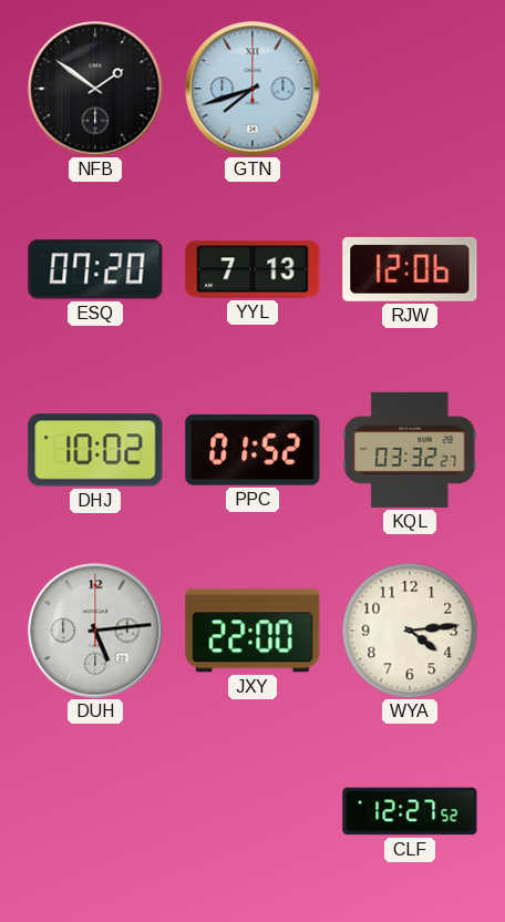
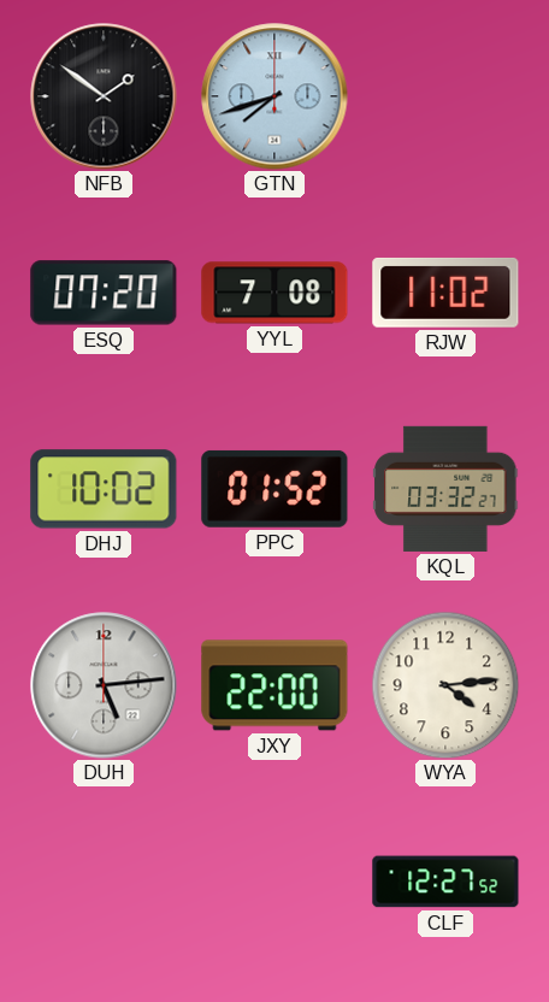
YYL: 7:13 -> 7:08
RJW: 12:06 -> 11:02
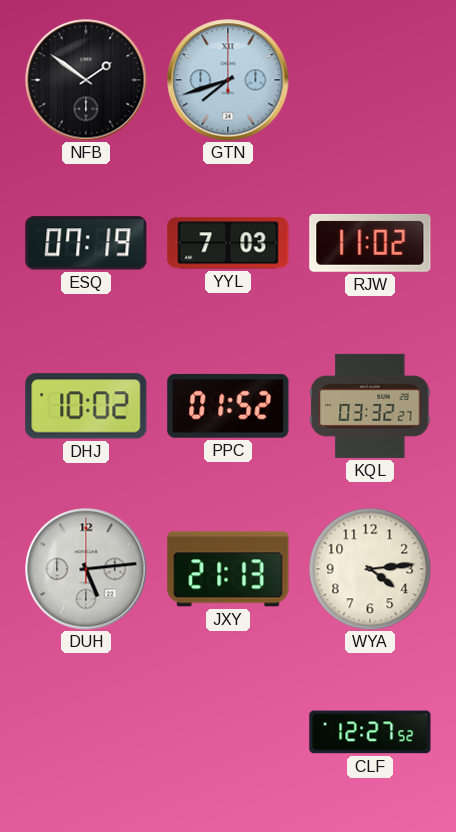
ESQ: 07:20 -> 07:19
YYL: 7:08 -> 7:03
JXY: 22:00 -> 21:13
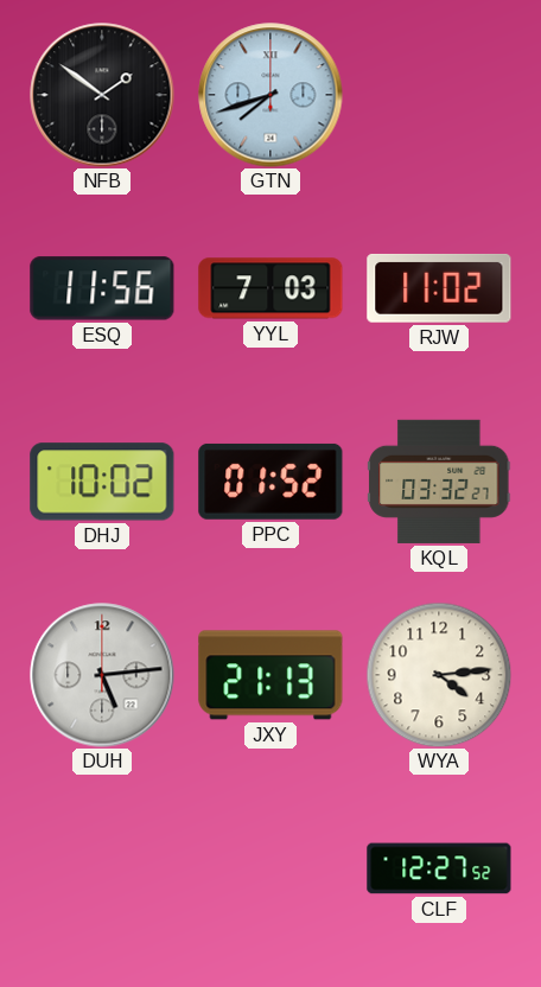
ESQ: 07:19 -> 11:56
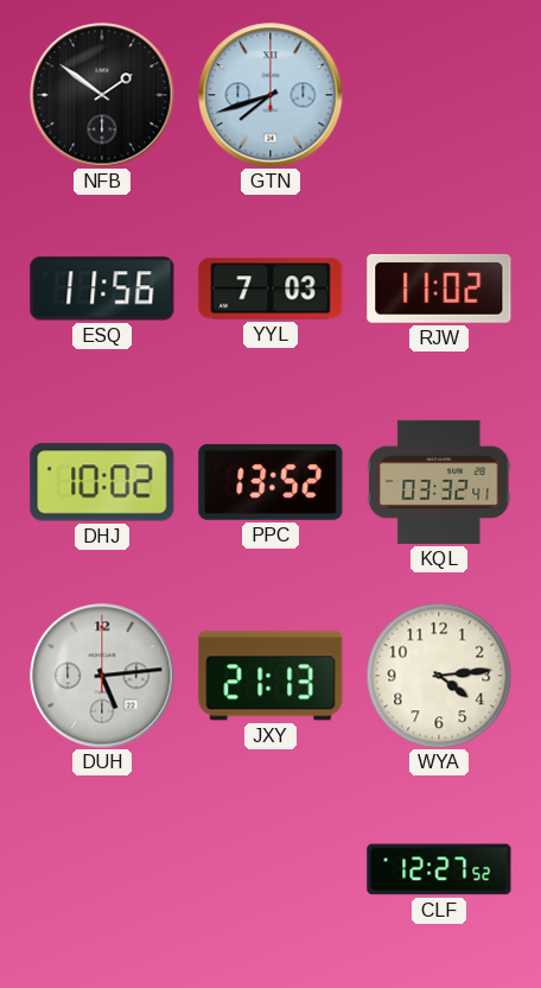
PPC: 01:52 -> 13:52
KQL: 03:32:27 -> 03:32:41
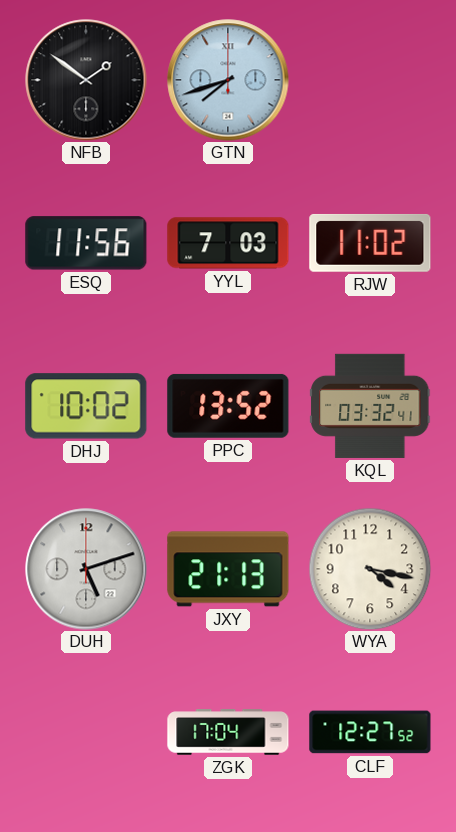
DUH: 5:14 -> 5:12
WYA: 4:14 -> 4:17
ZGK: none -> 17:04
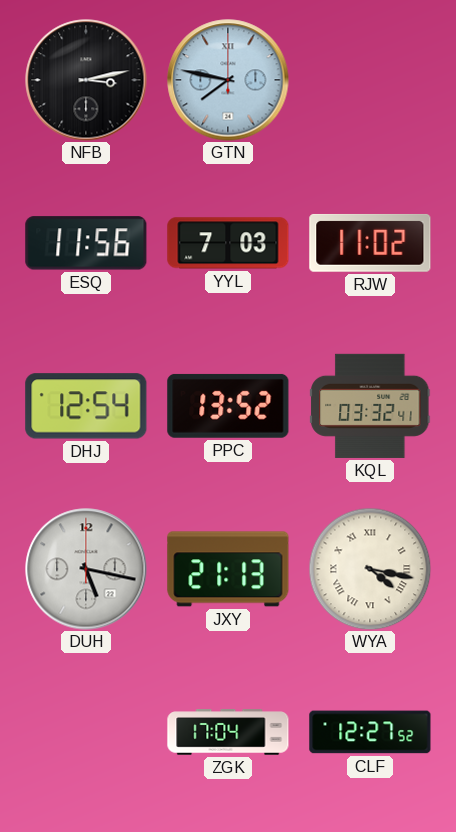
NFB: 1:51 -> 3:13
GTN: 7:42 -> 7:47
DHJ: 10:02 -> 12:54
DUH: 5:12 -> 5:17
WYA numerals: Arabic -> Roman
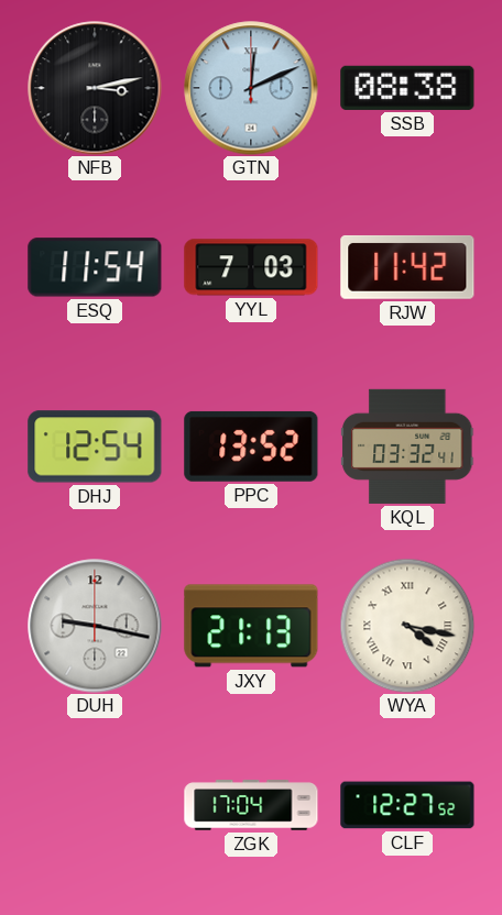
GTN: 7:47 -> 12:11
SSB: none -> 08:38
ESQ: 11:56 -> 11:54
RJW: 11:02 -> 11:42
DUH: 5:17 -> 9:17
